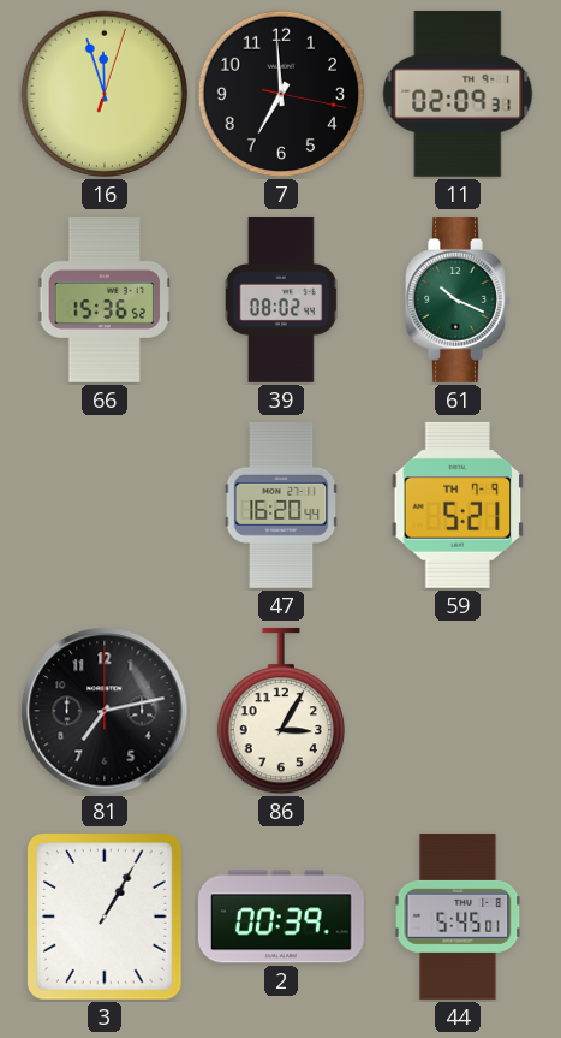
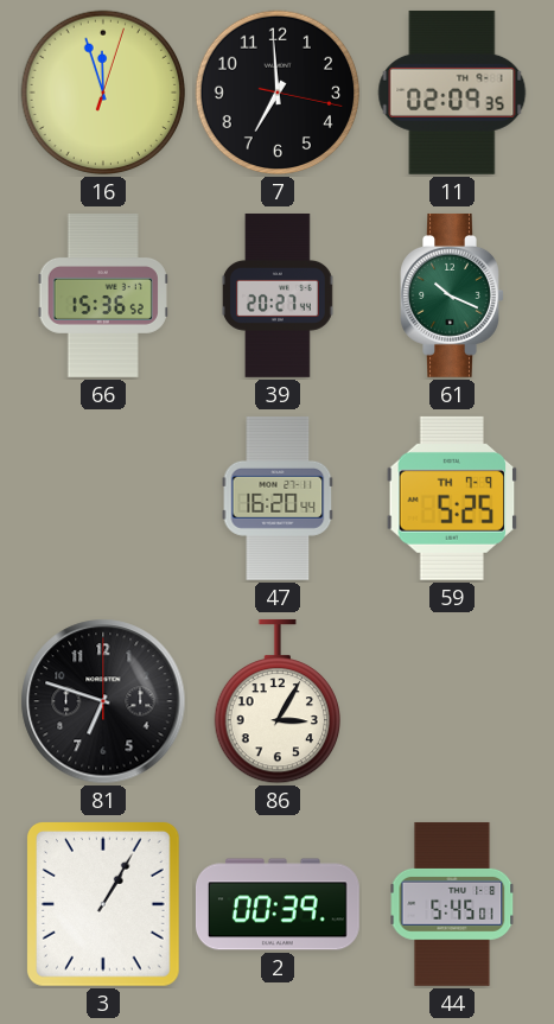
11: 02:09:31 -> 02:09:35
39: 08:02 -> 20:27
59: 5:21 -> 5:25
81: 7:13 -> 6:48
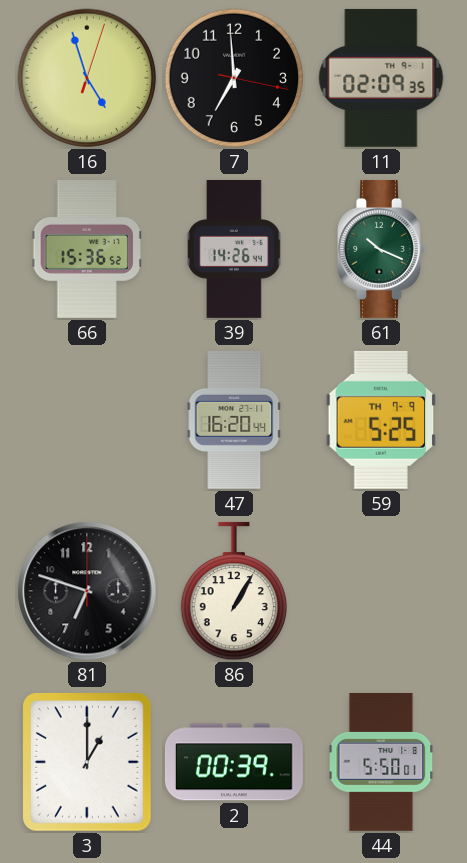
16: 11:57 -> 4:57
39: 20:27 -> 14:26
86: 3:05 -> 1:05
3: 1:05 -> 1:00
44: 5:45 -> 5:50
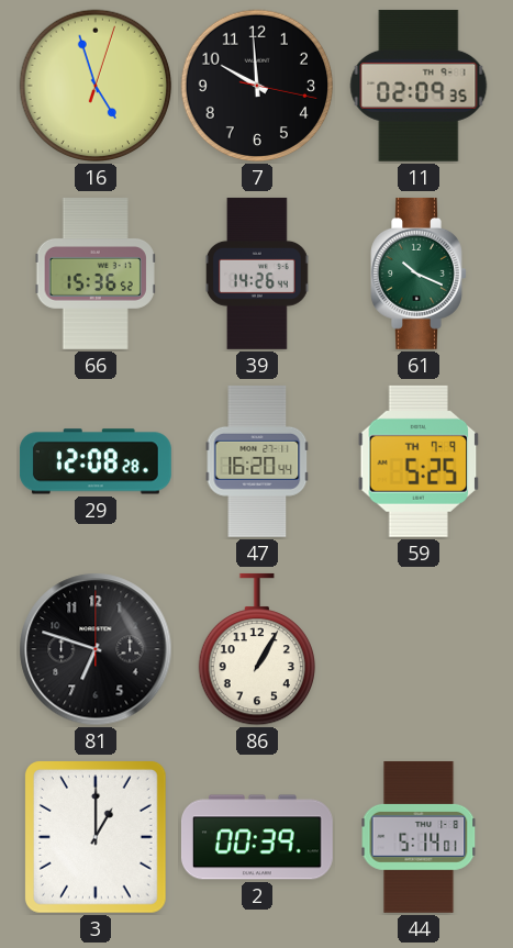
7: 6:59 -> 9:59
29: none -> 12:08
44: 5:50 -> 5:14
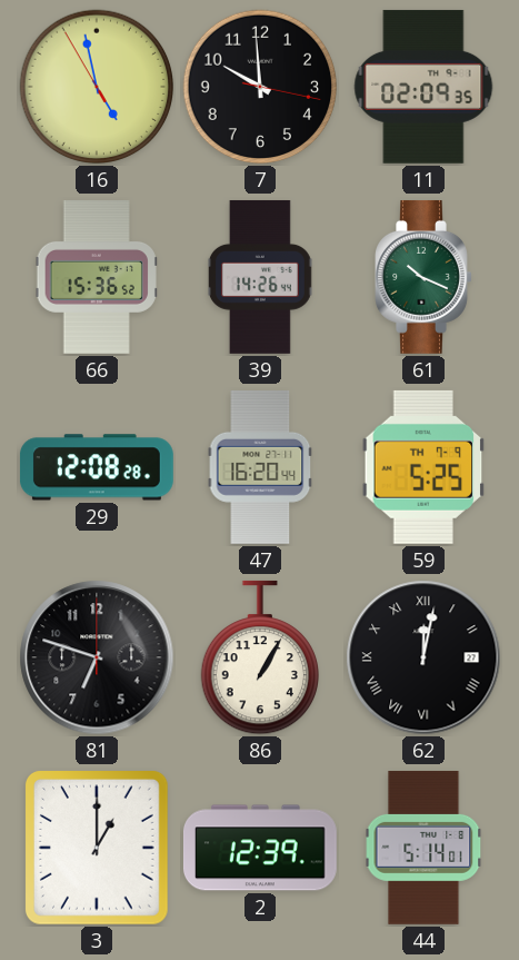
16: 4:57:03 -> 4:57:55
62: none -> 12:02
2: 00:39 -> 12:39
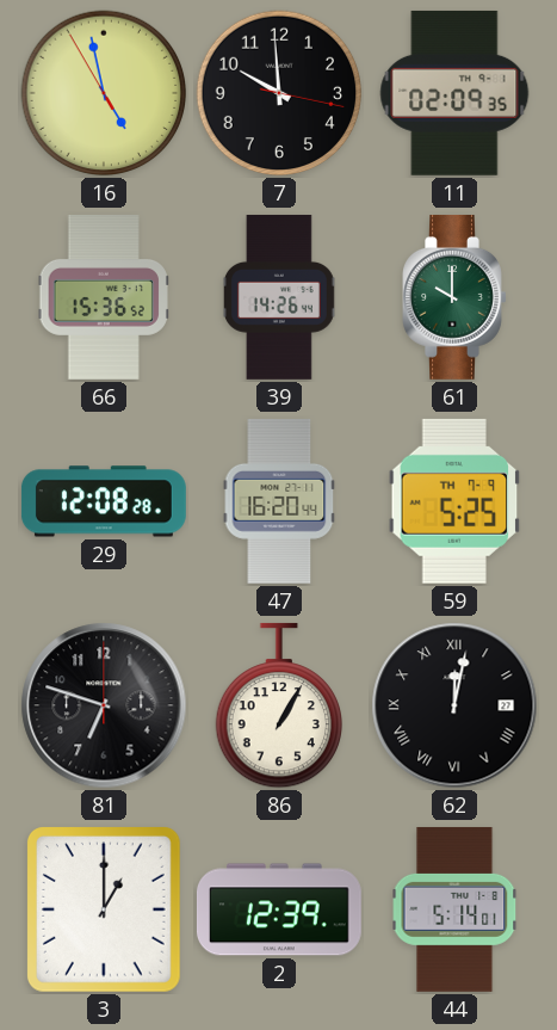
61: 10:19 -> 10:00
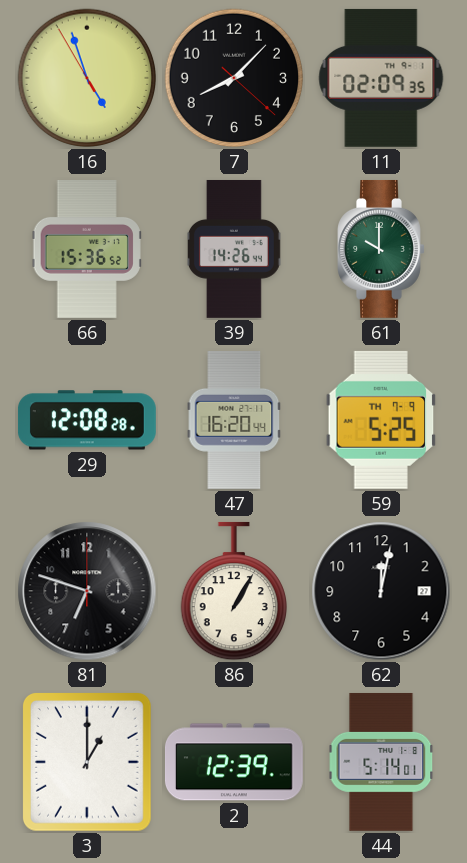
16: 4:57 -> 4:56
7: 9:59 -> 8:07
62 numerals: Roman -> Arabic
